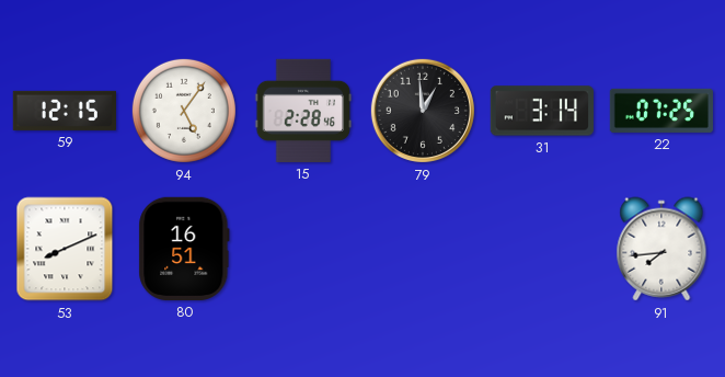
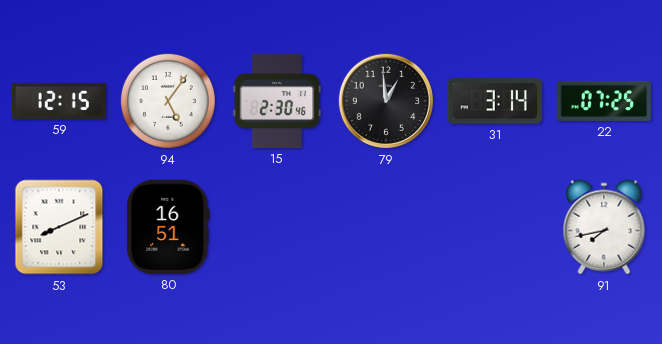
15: 2:28 -> 2:30
91: 7:44 -> 7:43
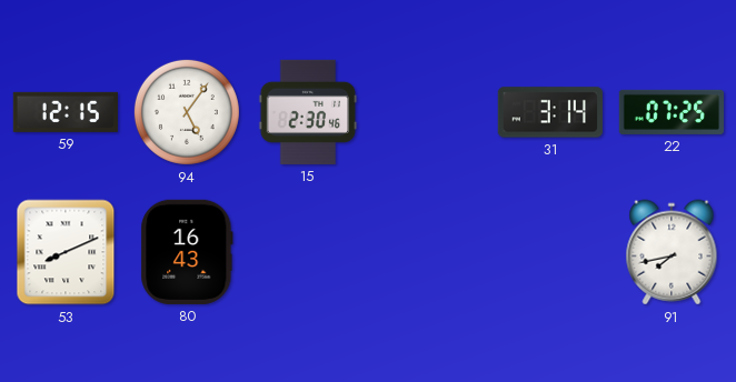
79: 12:59 -> none
80: 16:51 -> 16:43
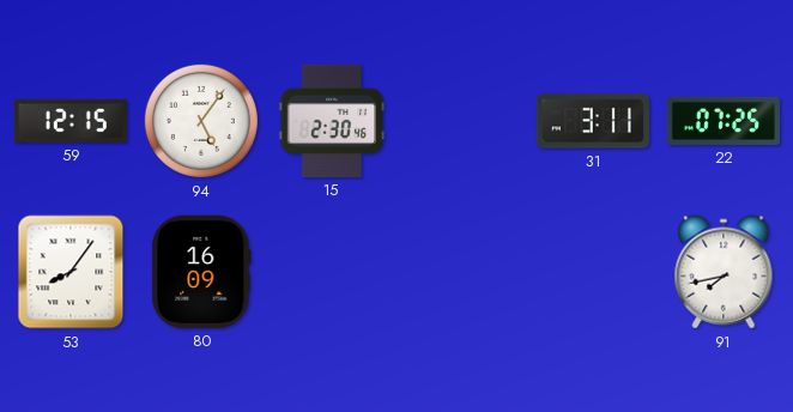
31: 3:14 -> 3:11
53: 8:11 -> 8:06
80: 16:43 -> 16:09
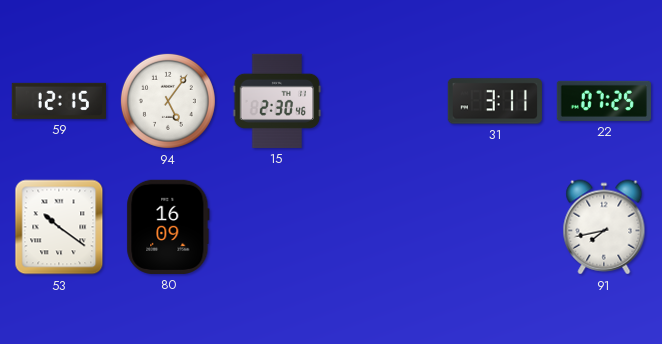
53: 8:06 -> 10:21
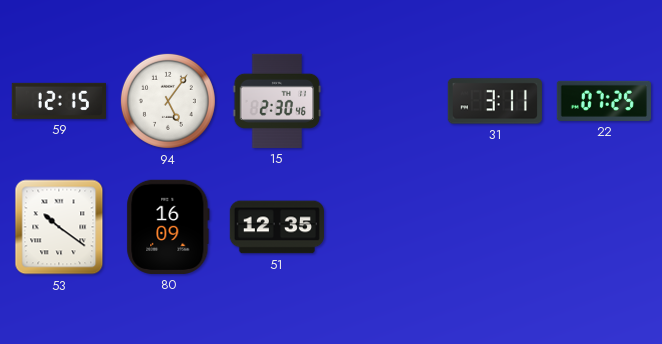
51: none -> 12:35
91: 7:43 -> none
